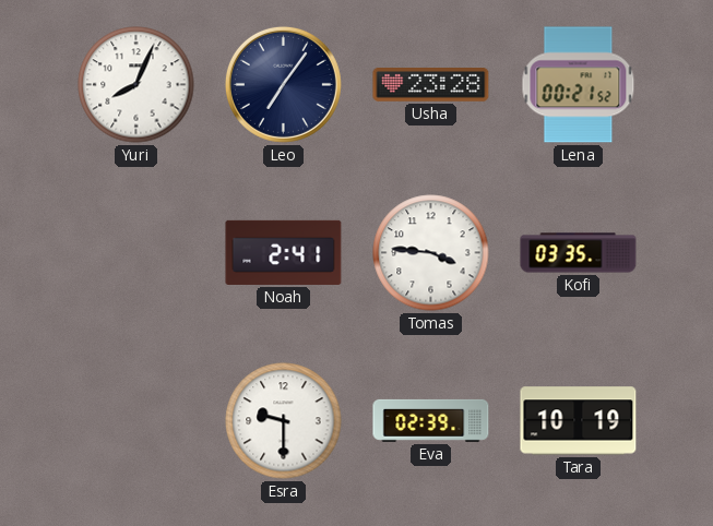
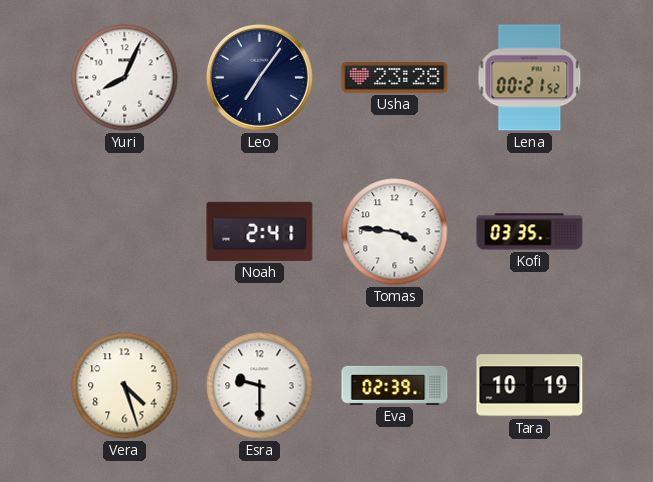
Vera: none -> 4:27
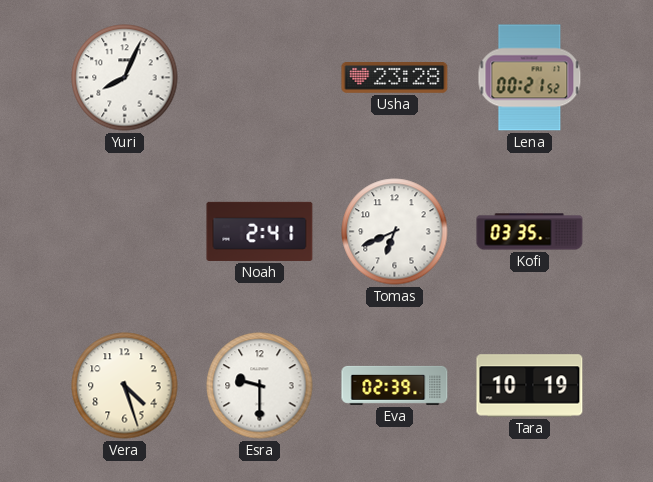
Leo: 7:06 -> none
Tomas: 3:46 -> 6:41
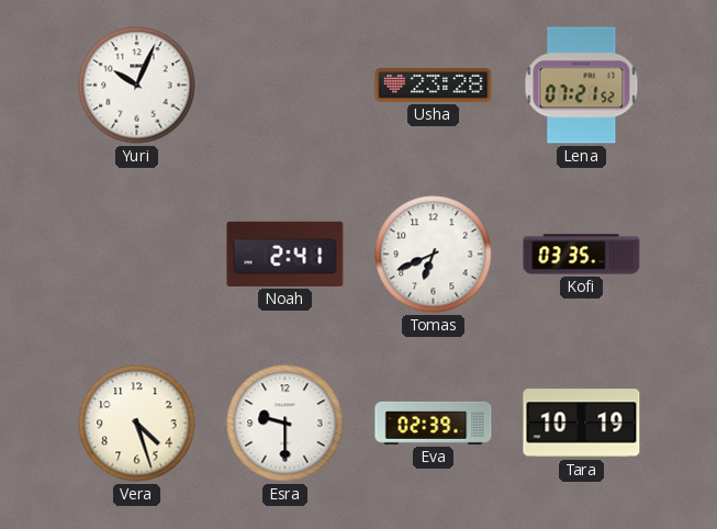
Yuri: 8:04 -> 10:04
Lena: 00:21 -> 07:21
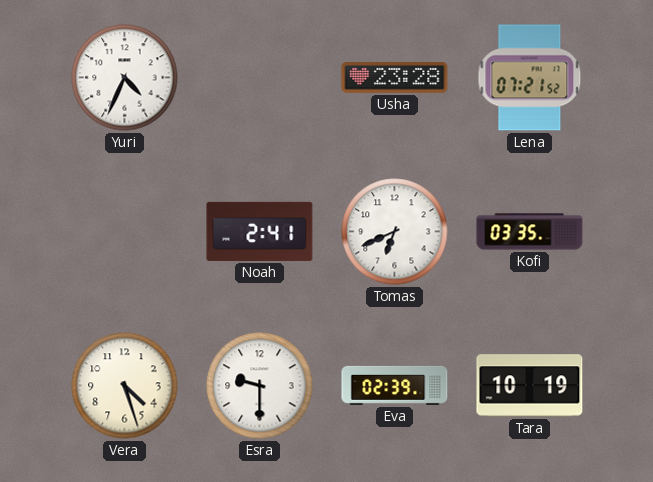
Yuri: 10:04 -> 4:34
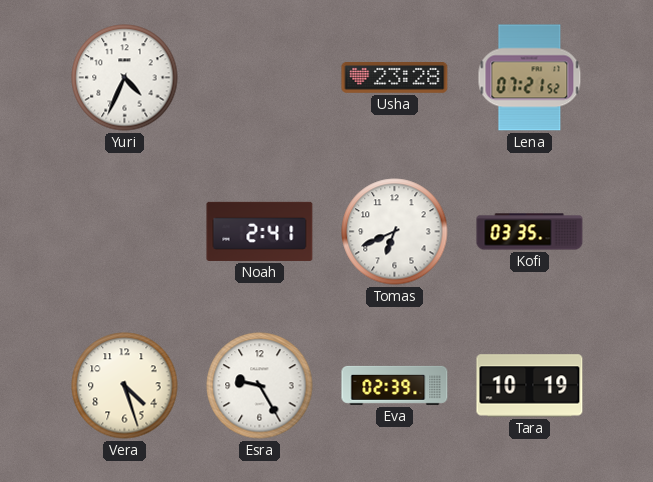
Esra: 9:30 -> 9:25
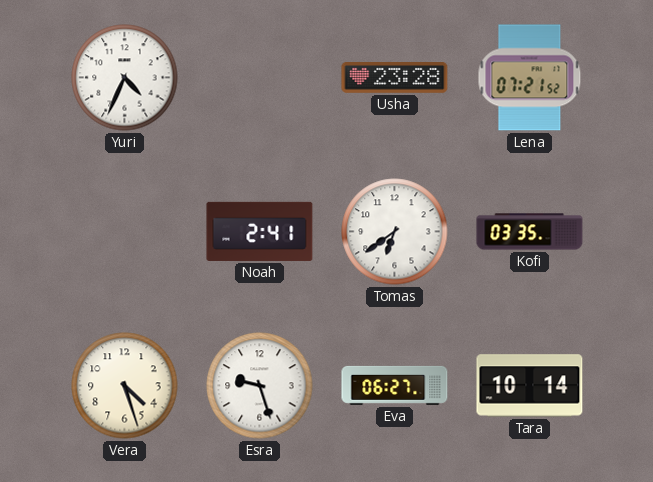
Tomas: 6:41 -> 6:39
Esra: 9:25 -> 9:27
Eva: 02:39 -> 06:27
Tara: 10:19 -> 10:14
